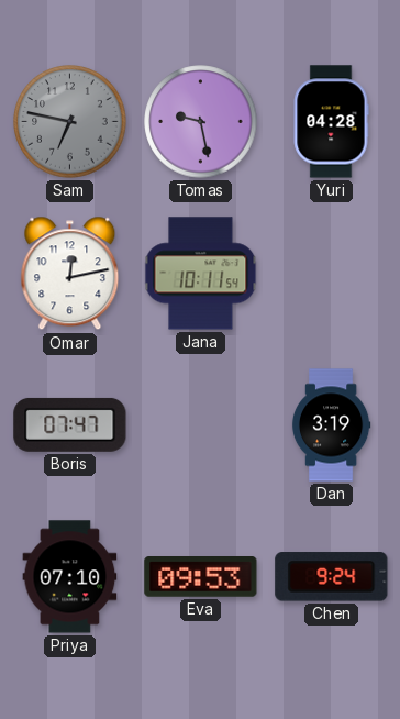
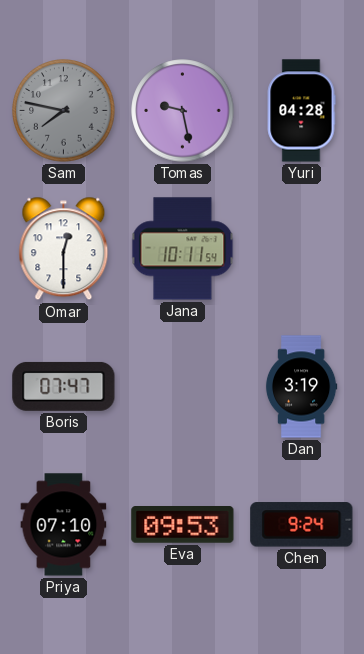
Sam: 6:47 -> 7:47
Omar: 12:13 -> 12:30
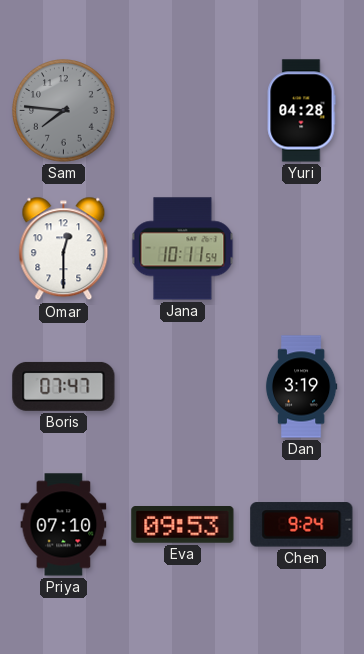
Sam: 7:47 -> 7:46
Tomas: 9:28 -> none
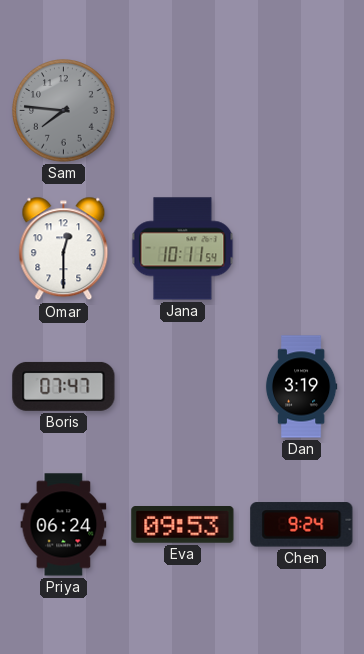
Yuri: 04:28 -> none
Priya: 07:10 -> 06:24
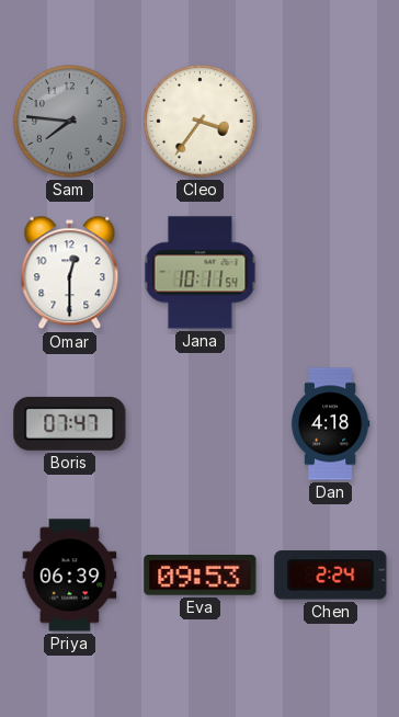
Cleo: none -> 3:36
Dan: 3:19 -> 4:18
Priya: 06:24 -> 06:39
Chen: 9:24 -> 2:24
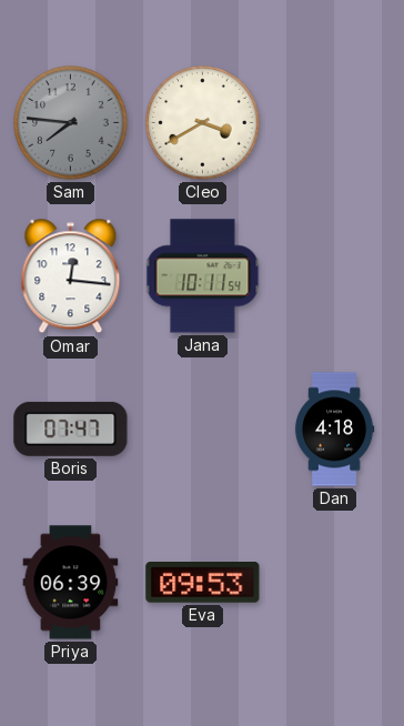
Cleo: 3:36 -> 3:40
Omar: 12:30 -> 12:16
Chen: 2:24 -> none
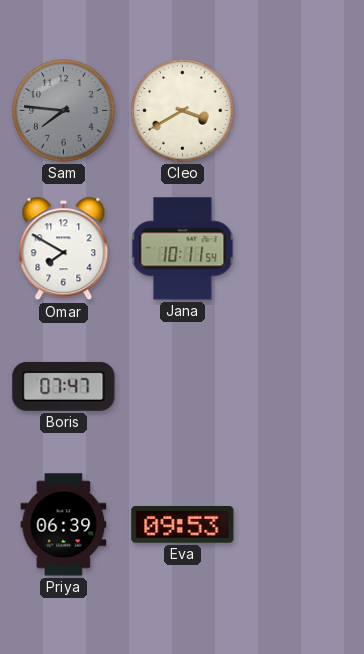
Omar: 12:16 -> 7:50
Dan: 4:18 -> none
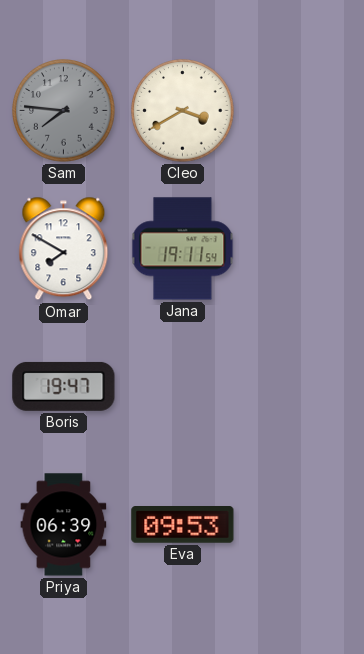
Jana: 10:11 -> 19:11
Boris: 07:47 -> 19:47
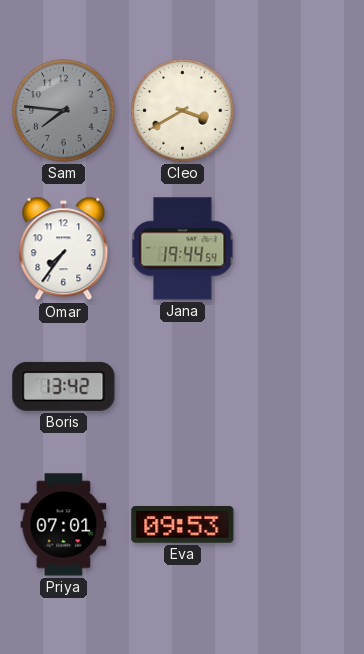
Omar: 7:50 -> 7:36
Jana: 19:11 -> 19:44
Boris: 19:47 -> 13:42
Priya: 06:39 -> 07:01
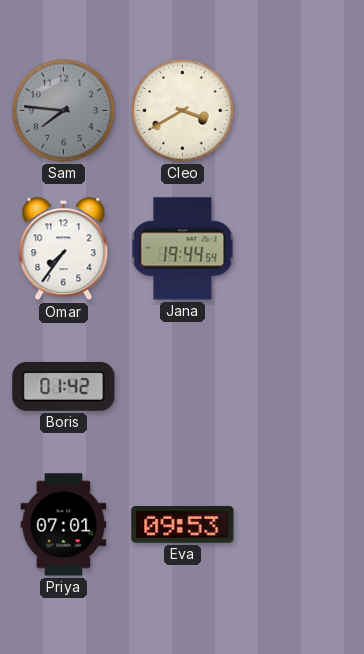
Boris: 13:42 -> 01:42
